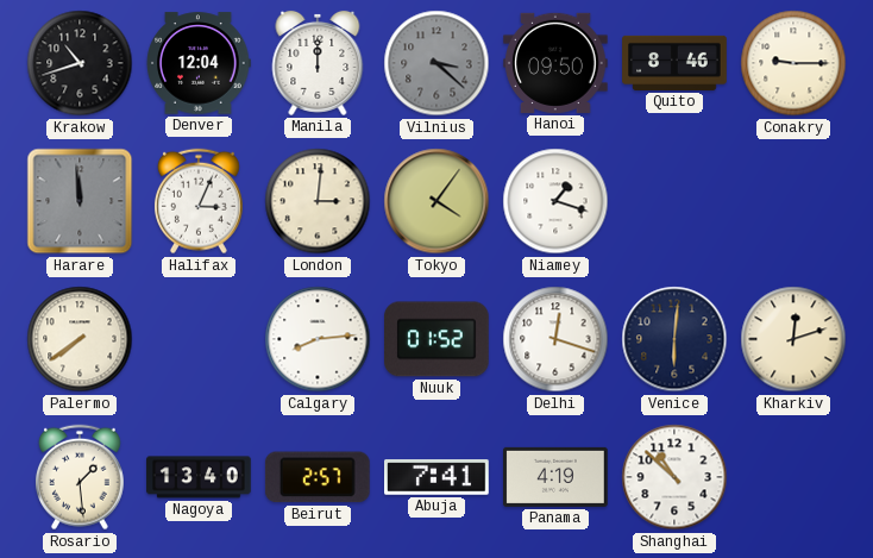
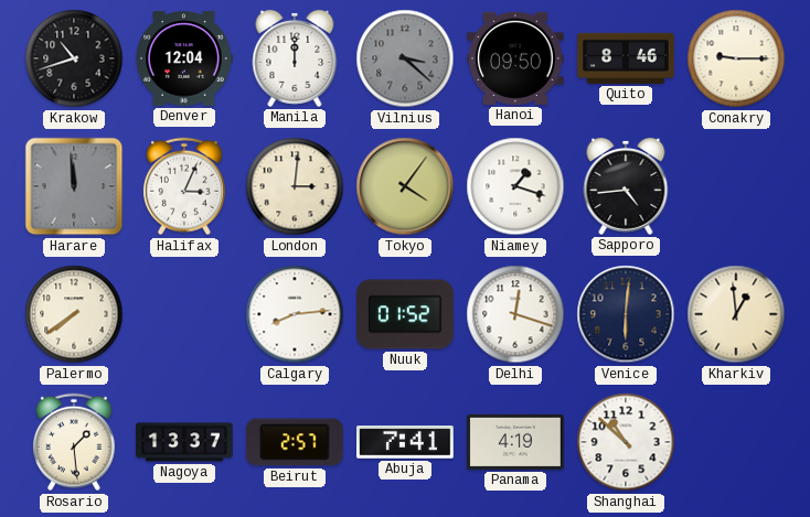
Sapporo: none -> 4:44
Kharkiv: 12:12 -> 12:59
Nagoya: 13:40 -> 13:37
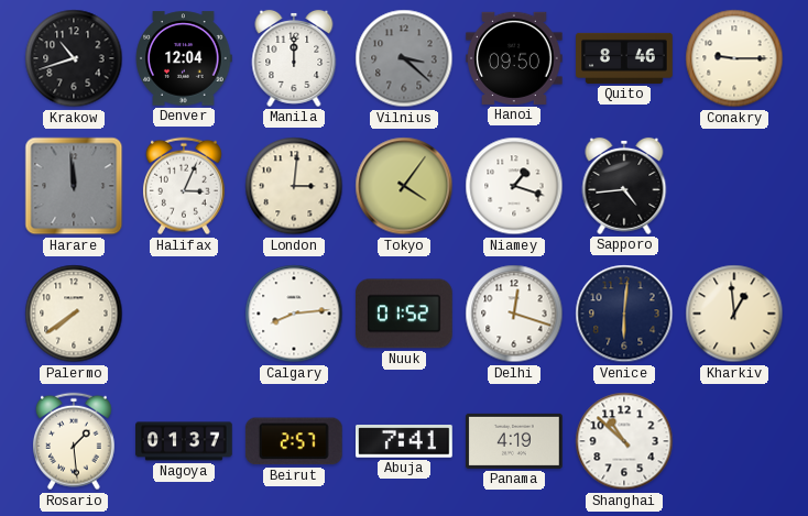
Nagoya: 13:37 -> 01:37
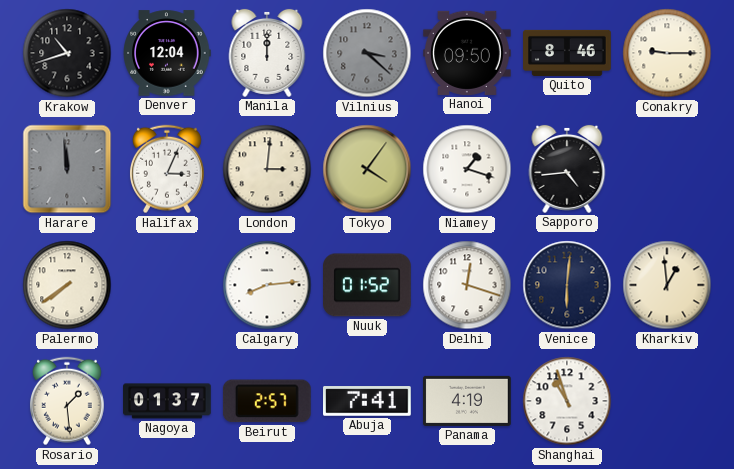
Shanghai: 10:52 -> 10:57
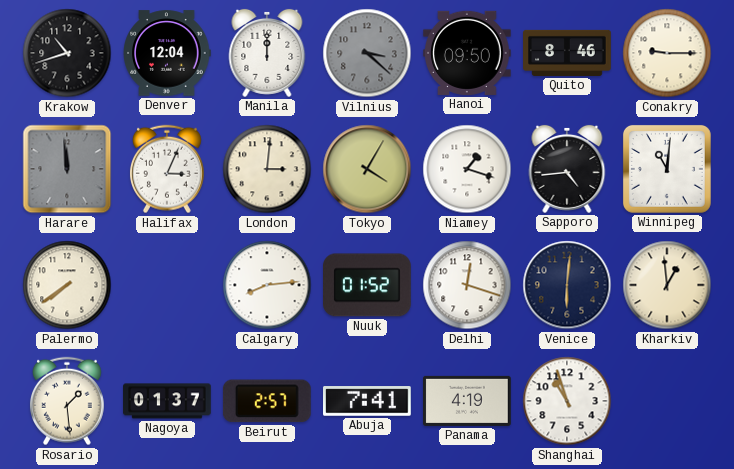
Tokyo: 4:06 -> 4:05
Winnipeg: none -> 11:01
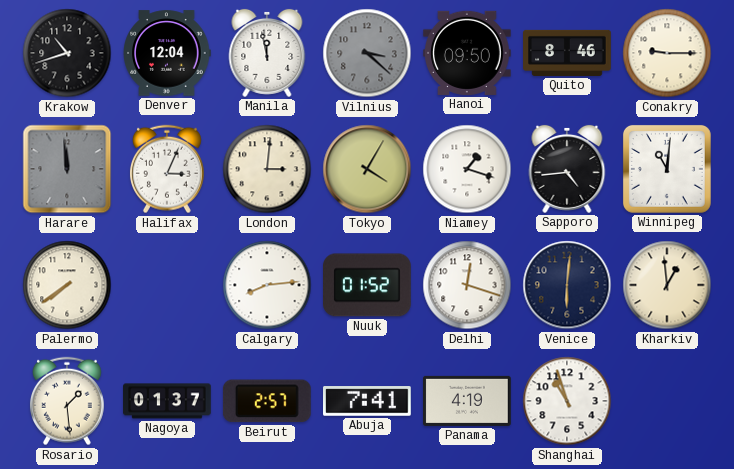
Manila: 12:00 -> 11:58
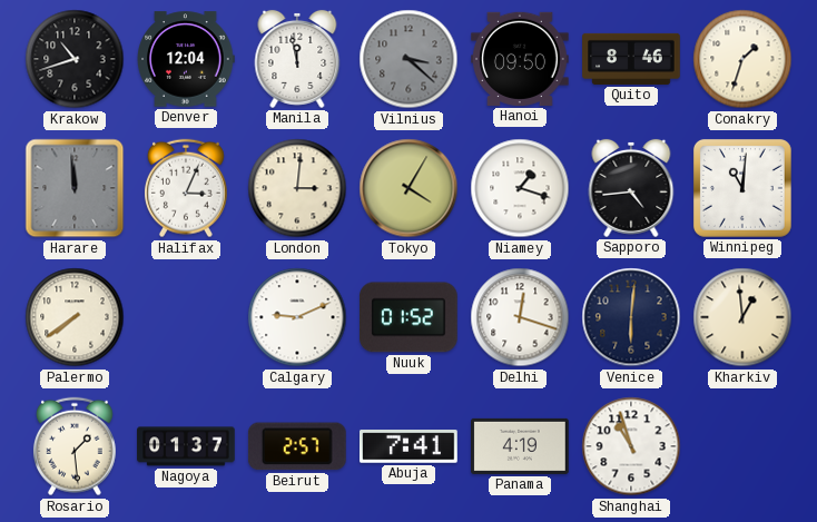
Conakry: 9:15 -> 1:33
Calgary: 8:14 -> 9:11
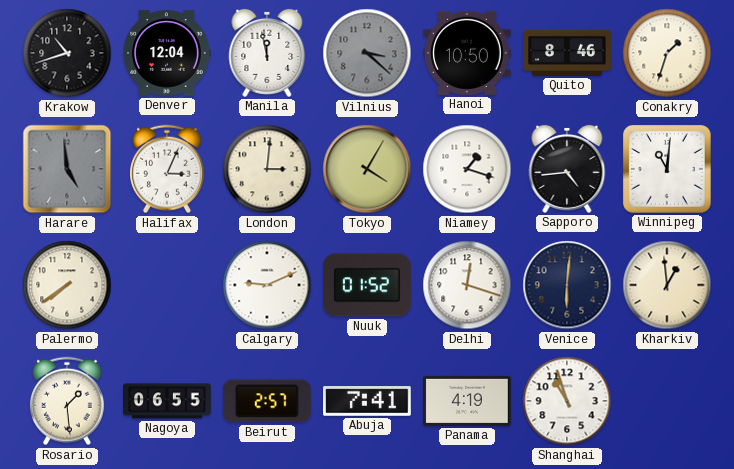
Hanoi: 09:50 -> 10:50
Harare: 11:59 -> 4:59
Nagoya: 01:37 -> 06:55
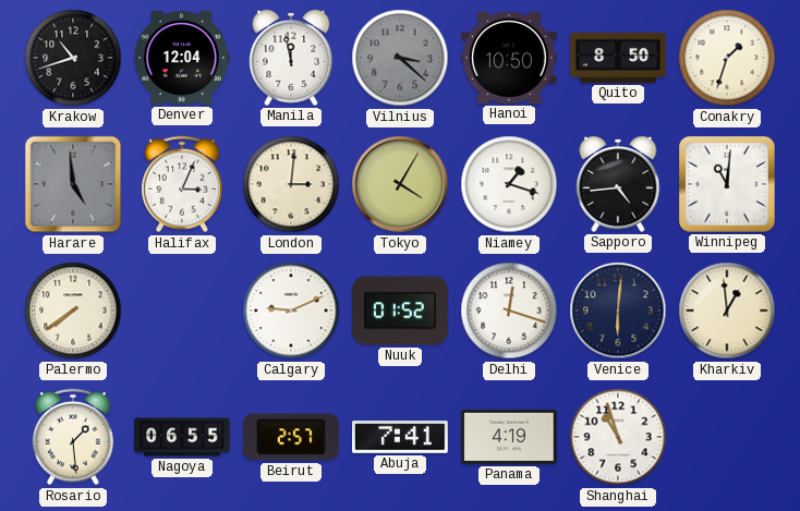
Quito: 8:46 -> 8:50
